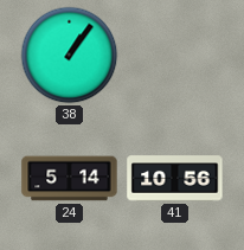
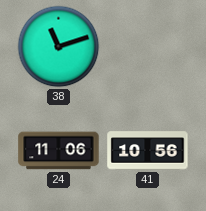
38: 1:06 -> 11:12
24: 5:14 -> 11:06
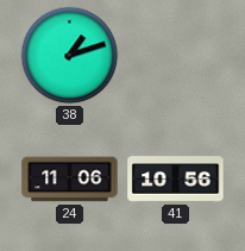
38: 11:12 -> 1:12
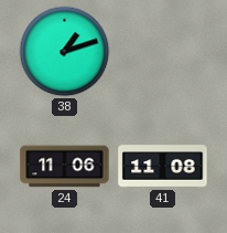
41: 10:56 -> 11:08
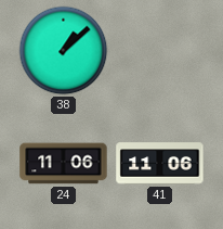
38: 1:12 -> 1:08
41: 11:08 -> 11:06
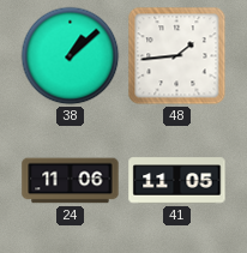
48: none -> 1:44
41: 11:06 -> 11:05
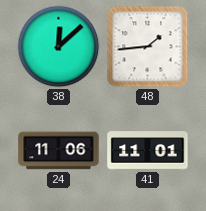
38: 1:08 -> 12:08
41: 11:05 -> 11:01
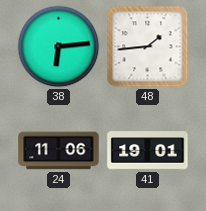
38: 12:08 -> 6:14
41: 11:01 -> 19:01
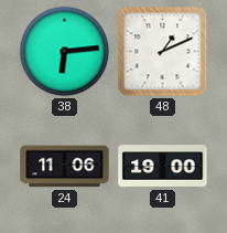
48: 1:44 -> 1:11
41: 19:01 -> 19:00
